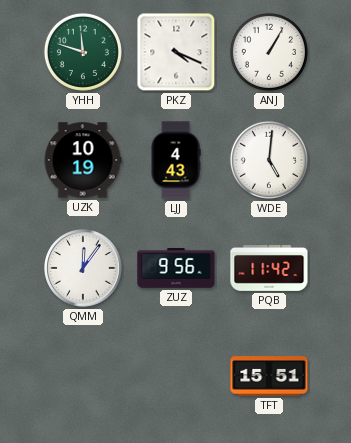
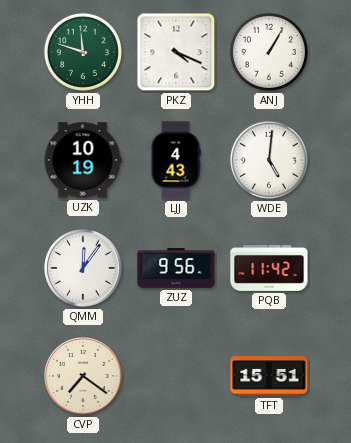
CVP: none -> 7:21
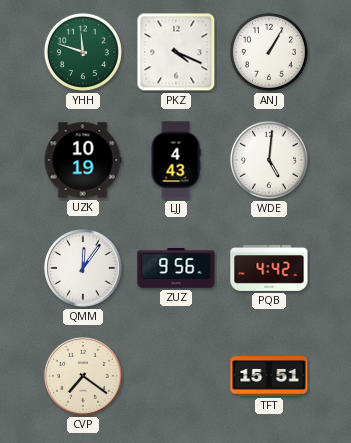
PQB: 11:42 -> 4:42
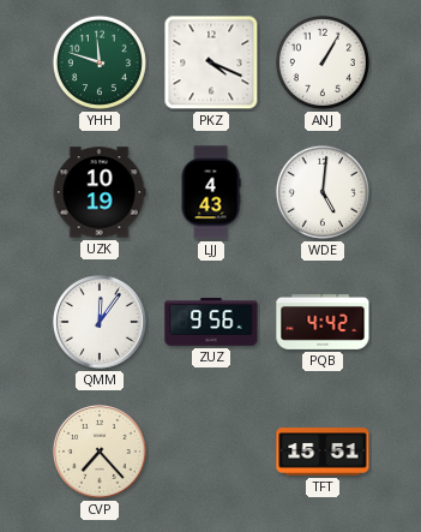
CVP: 7:21 -> 7:23
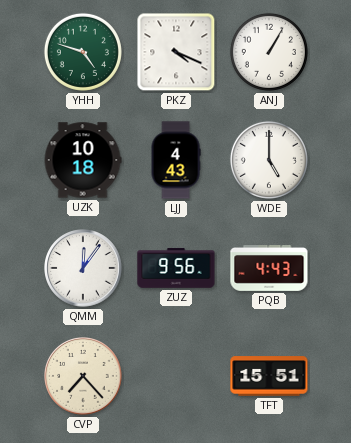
YHH: 11:48 -> 4:48
UZK: 10:19 -> 10:18
WDE: 5:01 -> 5:00
PQB: 4:42 -> 4:43
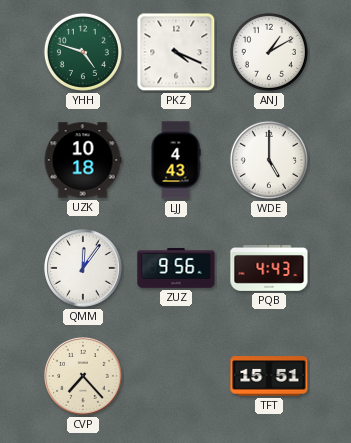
ANJ: 1:05 -> 1:10
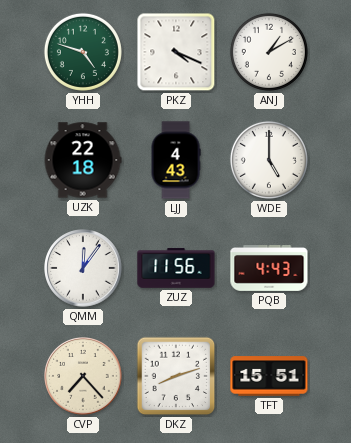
UZK: 10:18 -> 22:18
ZUZ: 9:56 -> 11:56
DKZ: none -> 8:12
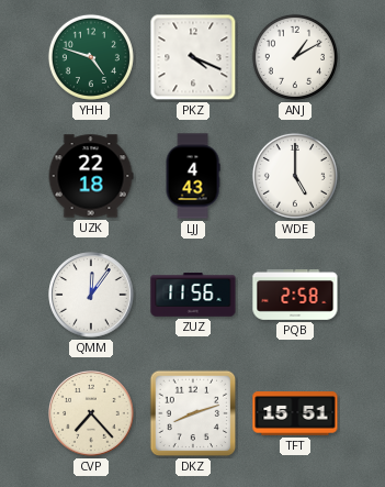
PQB: 4:43 -> 2:58
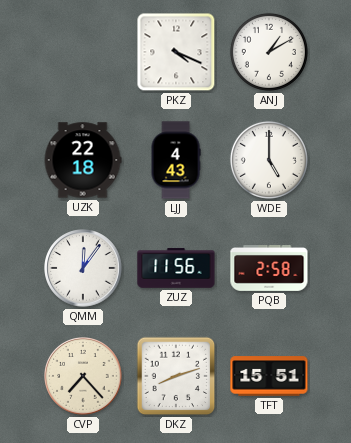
YHH: 4:48 -> none
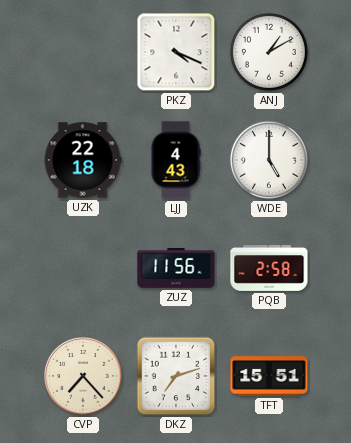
QMM: 12:06 -> none
DKZ: 8:12 -> 7:12
